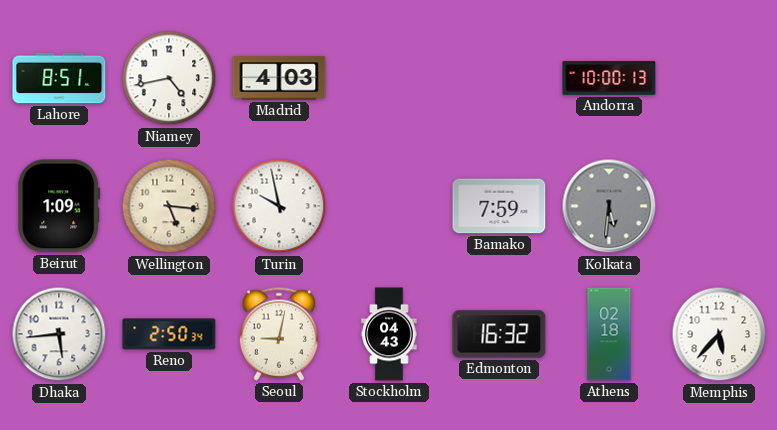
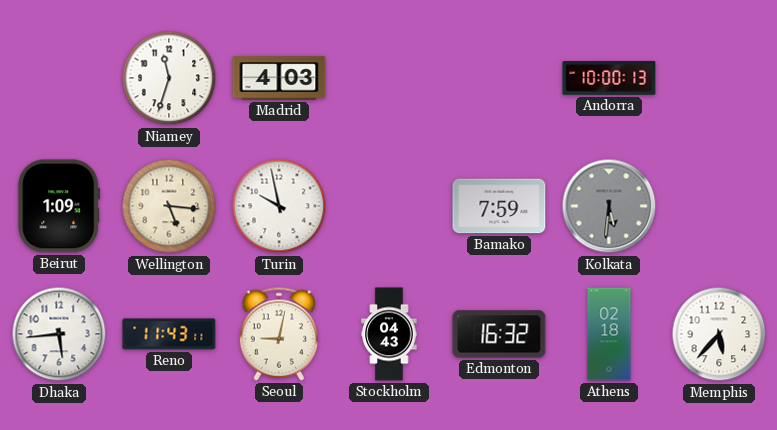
Lahore: 8:51 -> none
Niamey: 4:43 -> 11:33
Reno: 2:50 -> 11:43
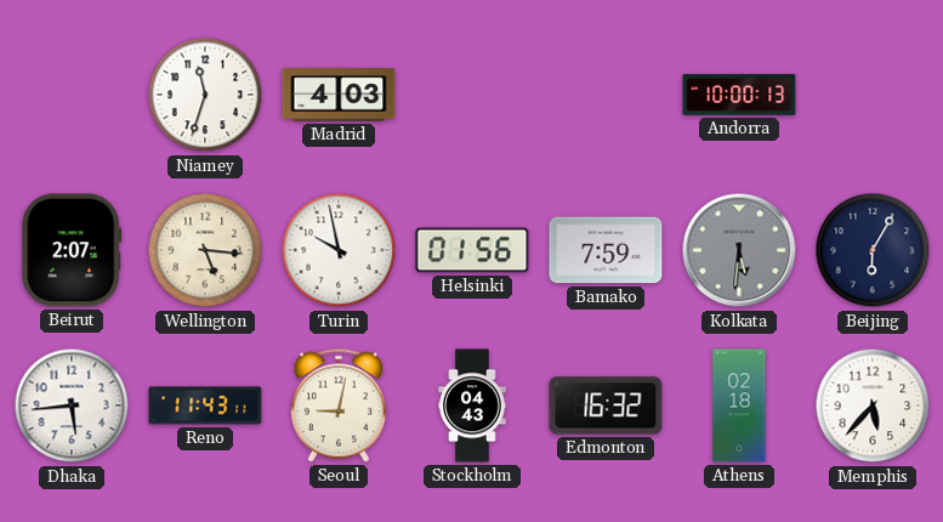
Beirut: 1:09 -> 2:07
Helsinki: none -> 01:56
Beijing: none -> 6:05
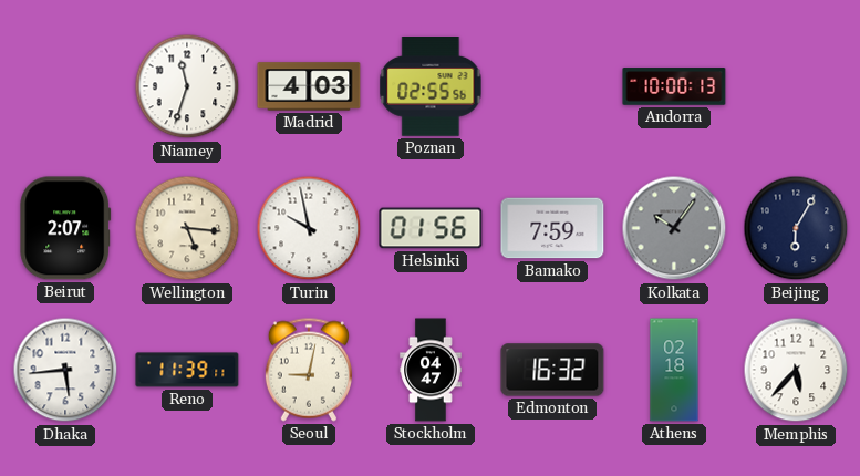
Poznan: none -> 02:55
Kolkata: 5:31 -> 10:06
Reno: 11:43 -> 11:39
Stockholm: 04:43 -> 04:47
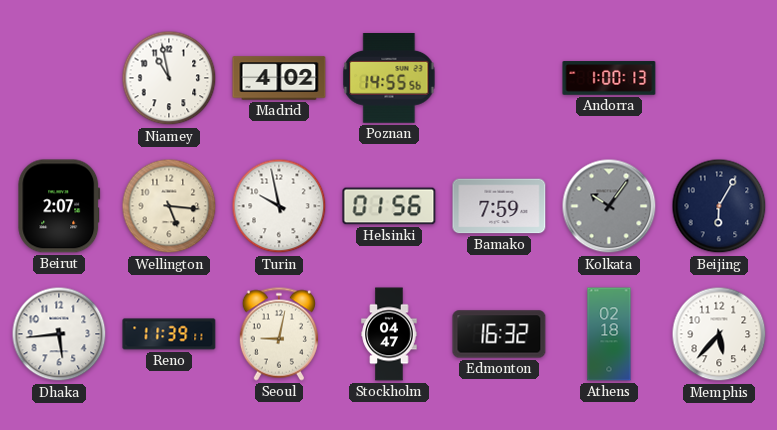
Niamey: 11:33 -> 10:58
Madrid: 4:03 -> 4:02
Poznan: 02:55 -> 14:55
Andorra: 10:00 -> 1:00
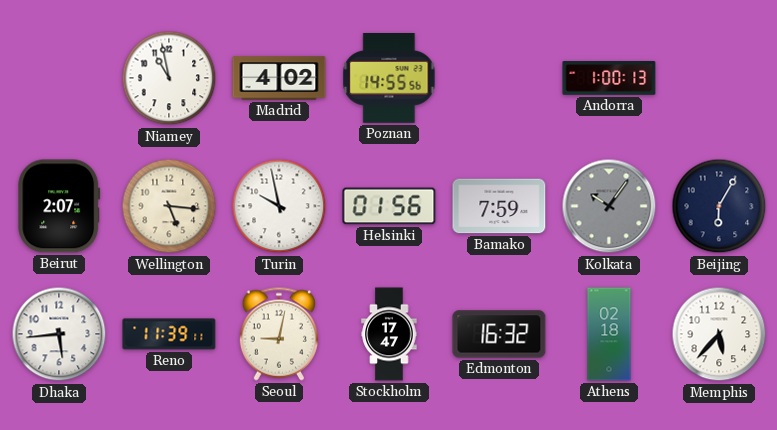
Stockholm: 04:47 -> 17:47
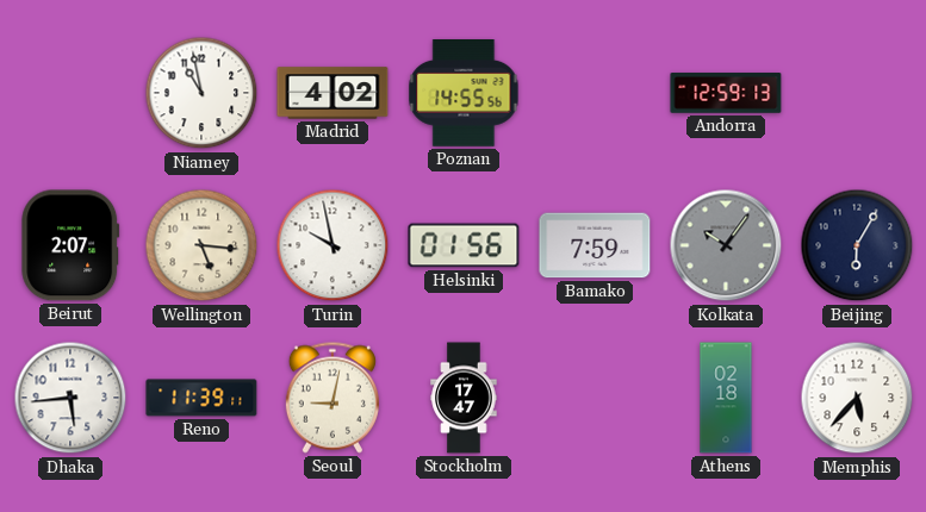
Andorra: 1:00 -> 12:59
Edmonton: 16:32 -> none
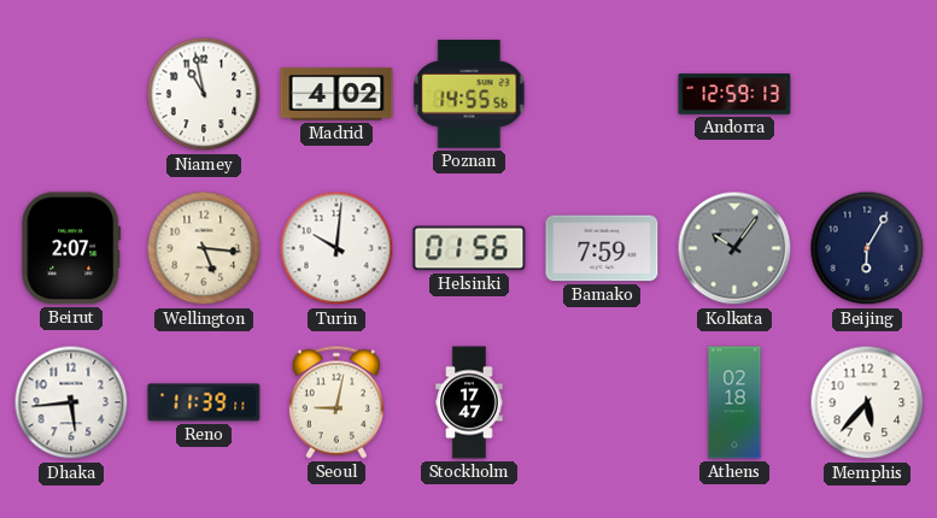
Turin: 9:58 -> 10:01
